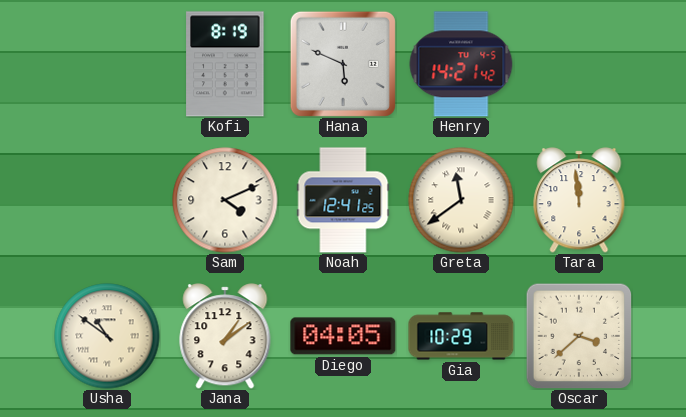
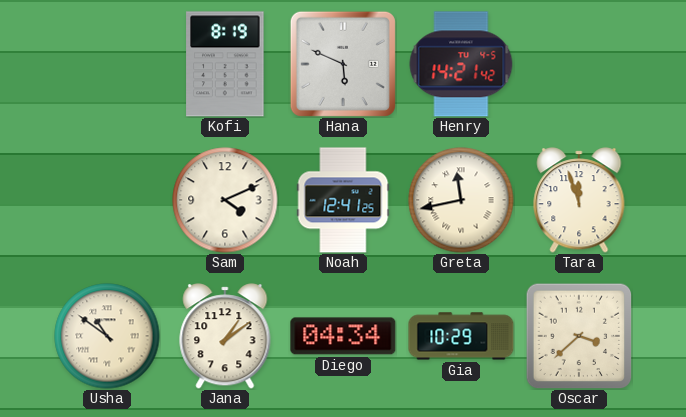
Greta: 11:39 -> 11:43
Tara: 11:59 -> 11:57
Diego: 04:05 -> 04:34
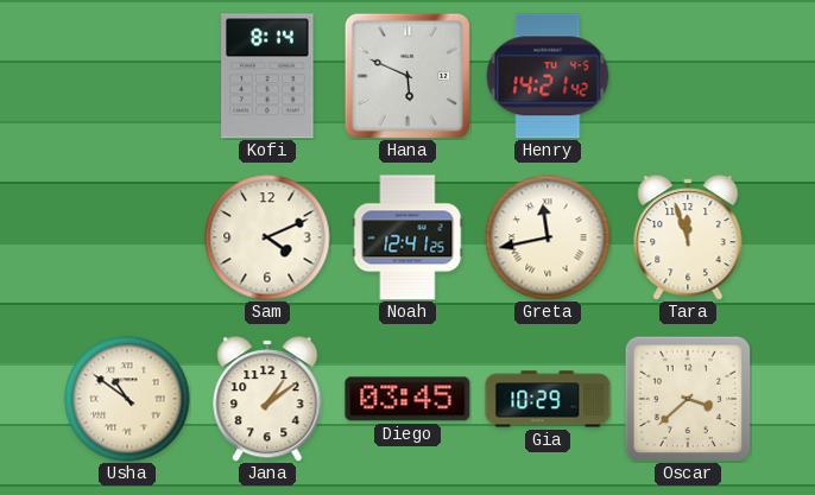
Kofi: 8:19 -> 8:14
Diego: 04:34 -> 03:45
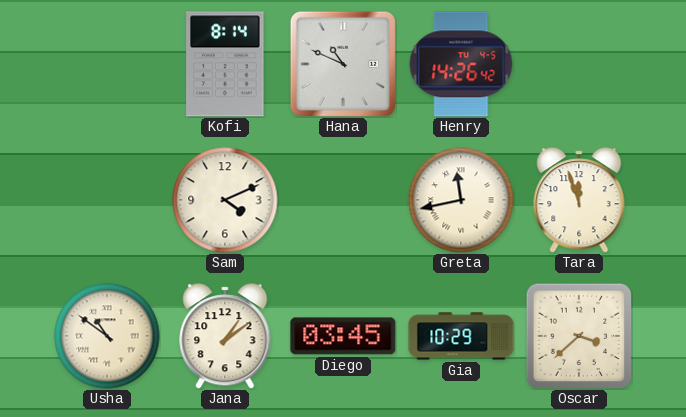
Hana: 5:49 -> 10:49
Henry: 14:21 -> 14:26
Noah: 12:41 -> none
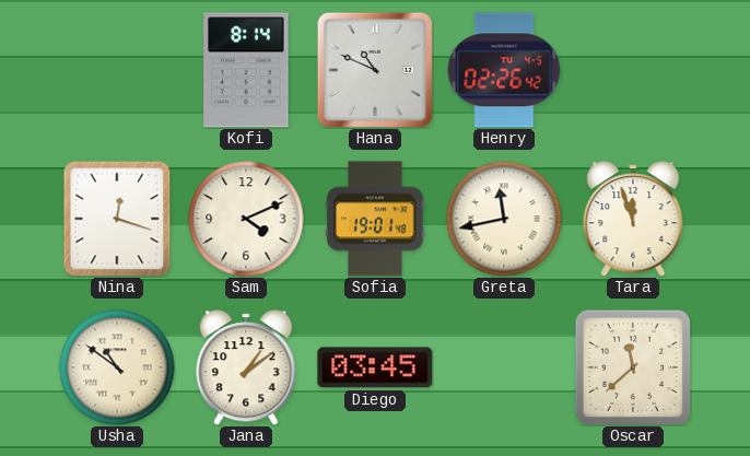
Henry: 14:26 -> 02:26
Nina: none -> 12:18
Sofia: none -> 19:01
Gia: 10:29 -> none
Oscar: 3:38 -> 11:38
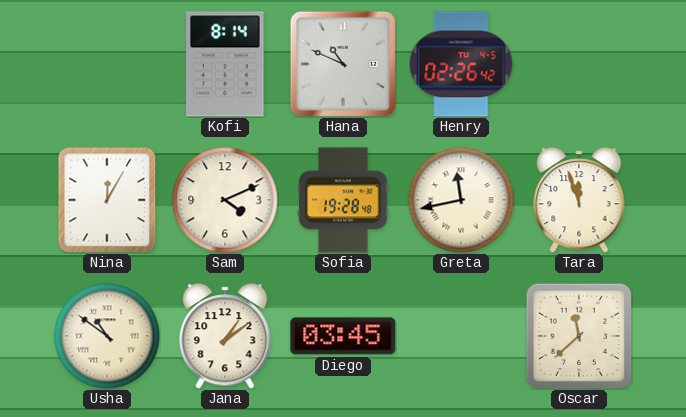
Nina: 12:18 -> 12:05
Sofia: 19:01 -> 19:28
